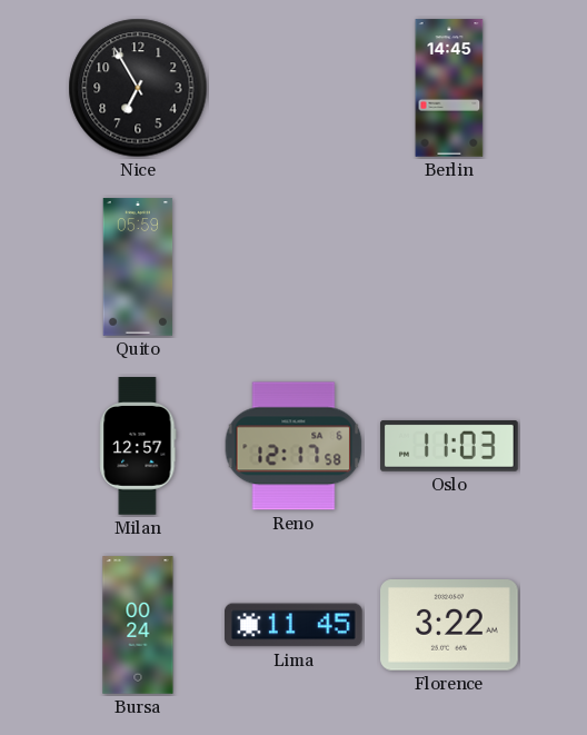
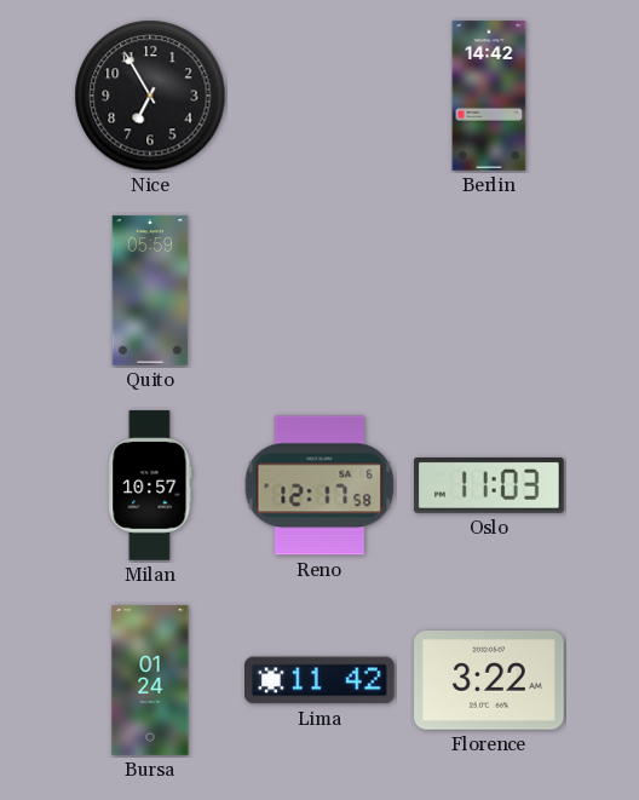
Berlin: 14:45 -> 14:42
Milan: 12:57 -> 10:57
Bursa: 00:24 -> 01:24
Lima: 11:45 -> 11:42
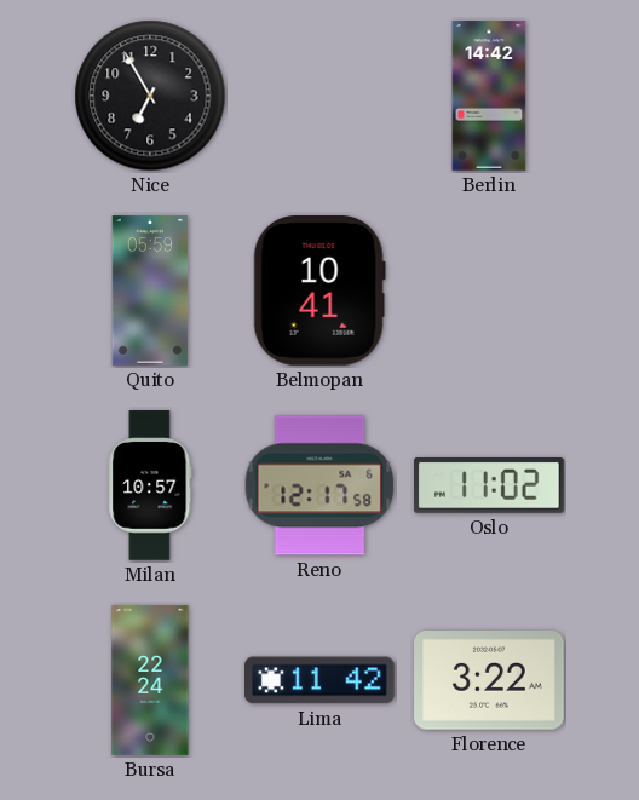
Belmopan: none -> 10:41
Oslo: 11:03 -> 11:02
Bursa: 01:24 -> 22:24
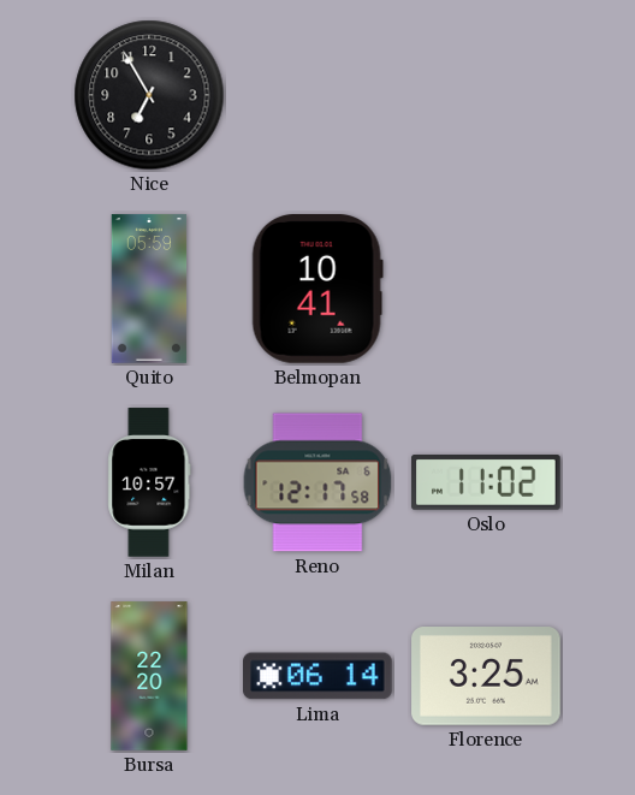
Berlin: 14:42 -> none
Bursa: 22:24 -> 22:20
Lima: 11:42 -> 06:14
Florence: 3:22 -> 3:25
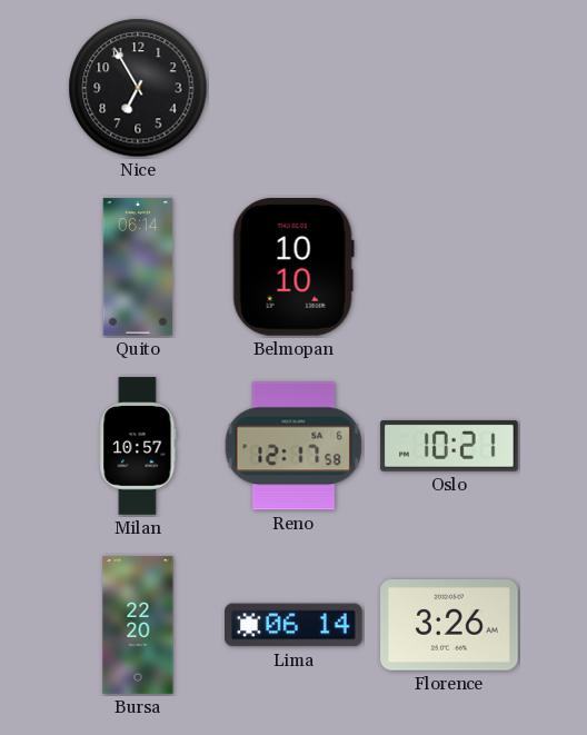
Quito: 05:59 -> 06:14
Belmopan: 10:41 -> 10:10
Oslo: 11:02 -> 10:21
Florence: 3:25 -> 3:26
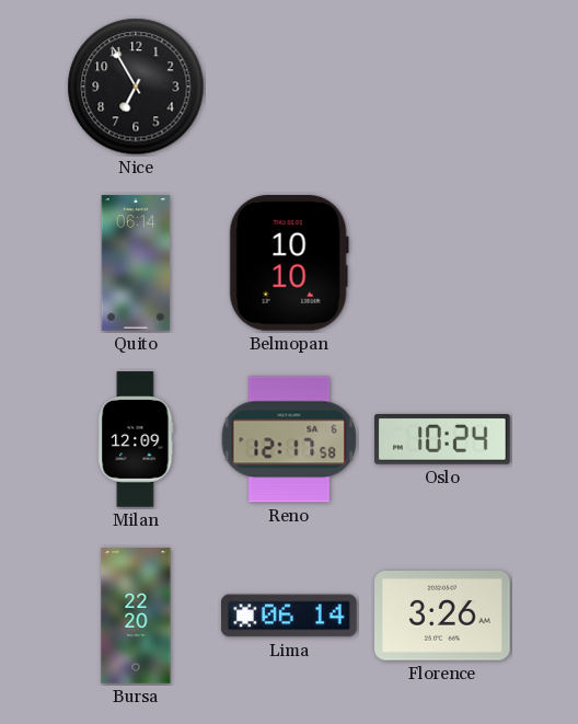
Milan: 10:57 -> 12:09
Oslo: 10:21 -> 10:24
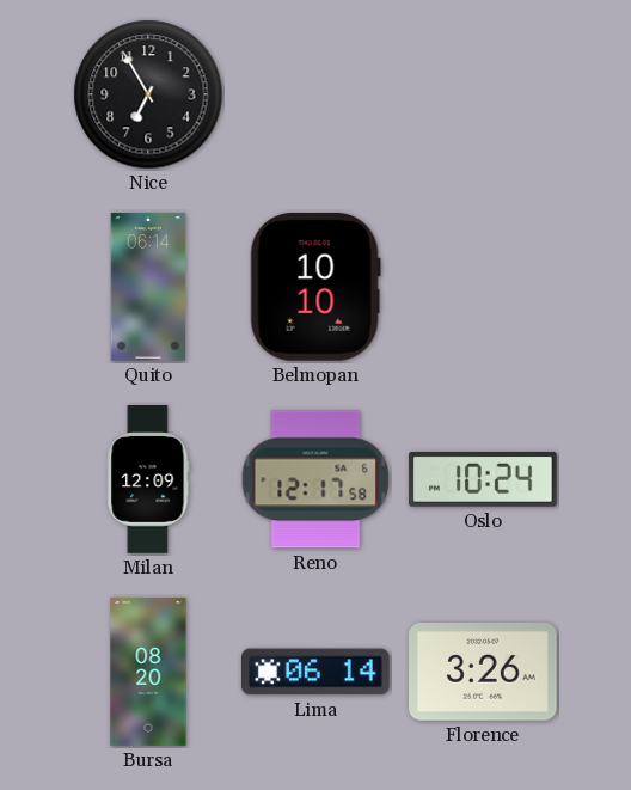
Bursa: 22:20 -> 08:20
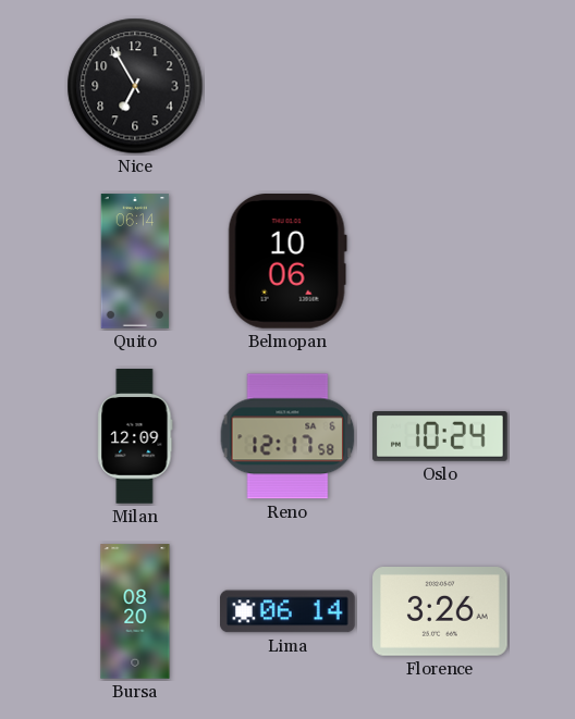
Belmopan: 10:10 -> 10:06
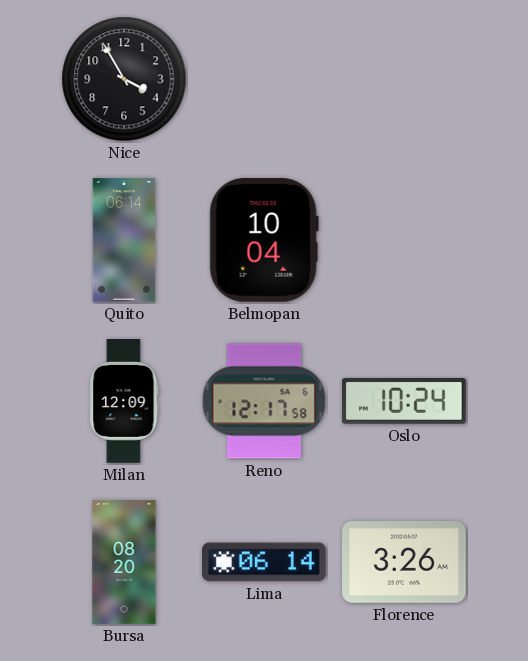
Nice: 6:55 -> 3:55
Belmopan: 10:06 -> 10:04
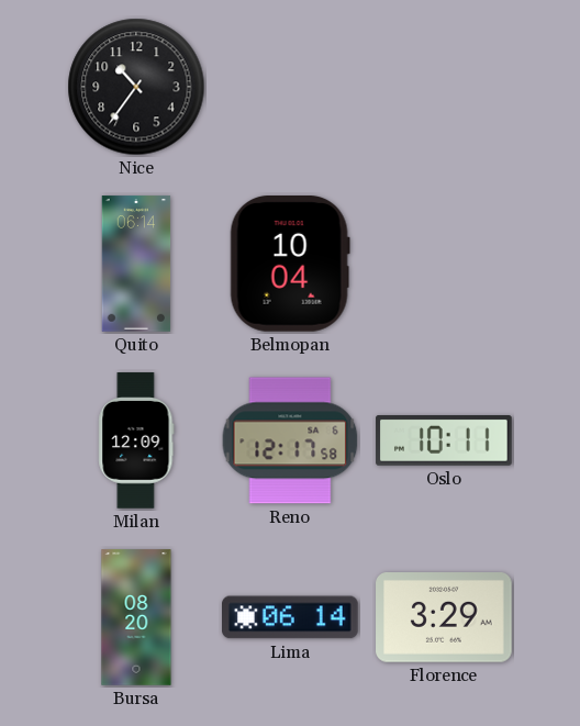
Nice: 3:55 -> 10:36
Oslo: 10:24 -> 10:11
Florence: 3:26 -> 3:29
